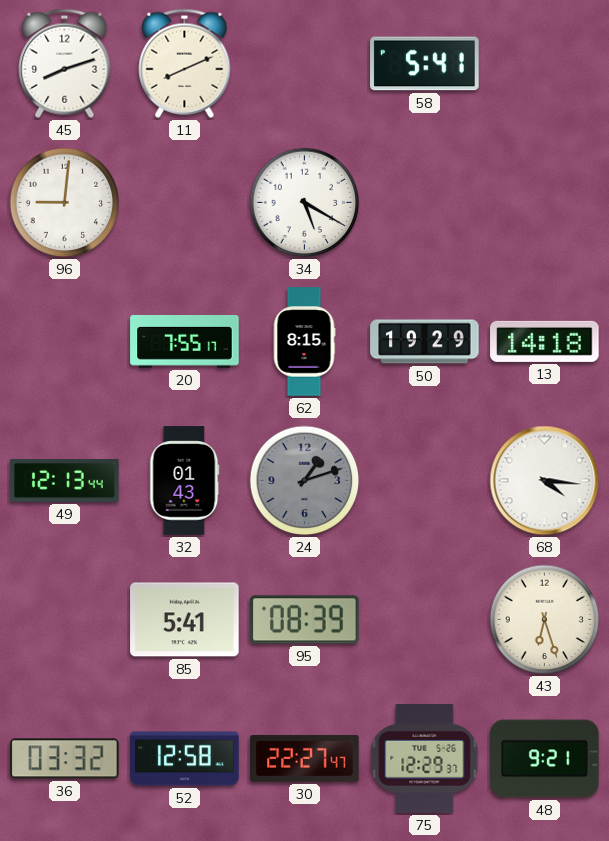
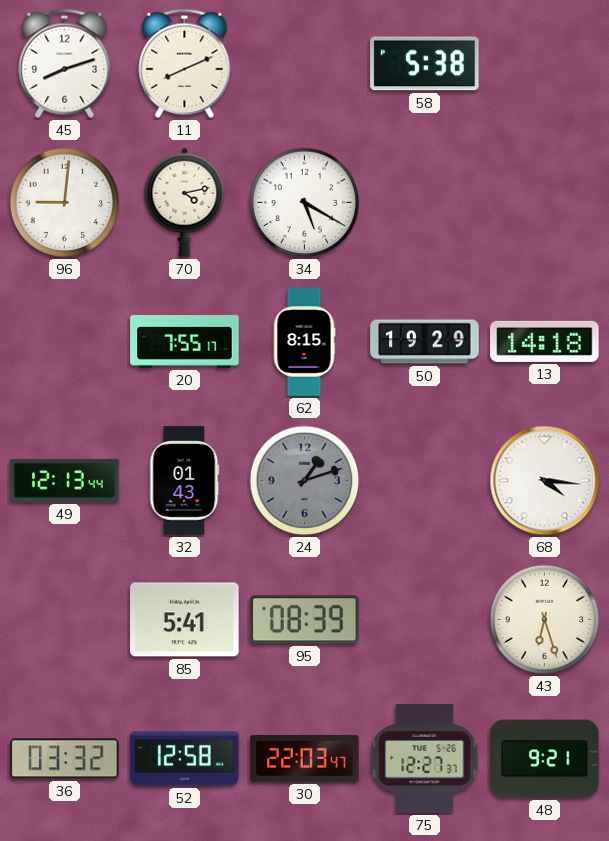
58: 5:41 -> 5:38
70: none -> 4:13
30: 22:27 -> 22:03
75: 12:29 -> 12:27
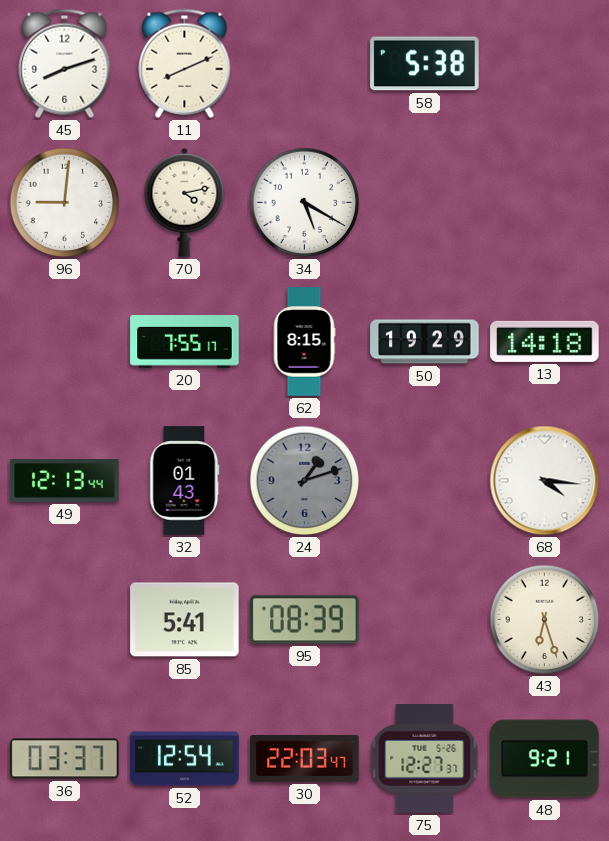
36: 03:32 -> 03:37
52: 12:58 -> 12:54
